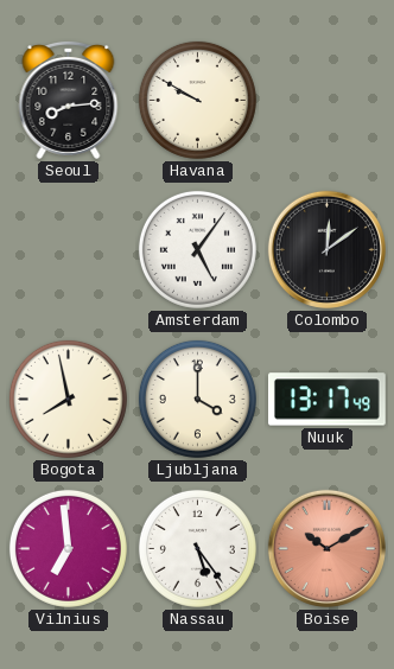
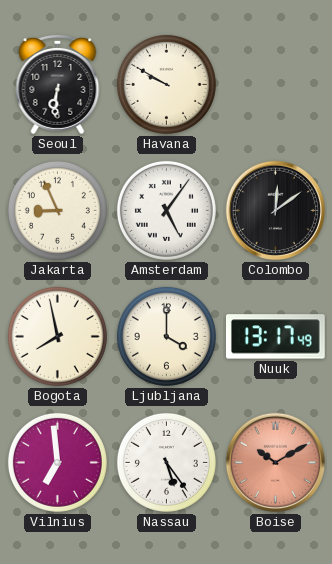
Seoul: 8:14 -> 6:31
Jakarta: none -> 8:56
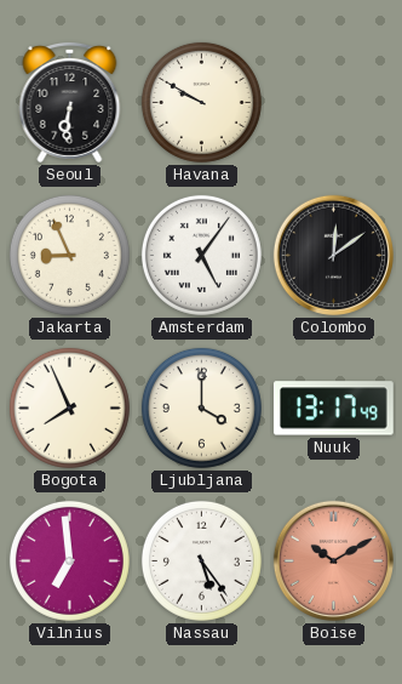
Bogota: 7:58 -> 7:56
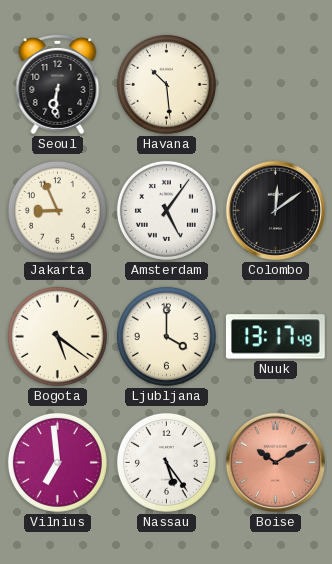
Havana: 9:50 -> 10:29
Bogota: 7:56 -> 5:21
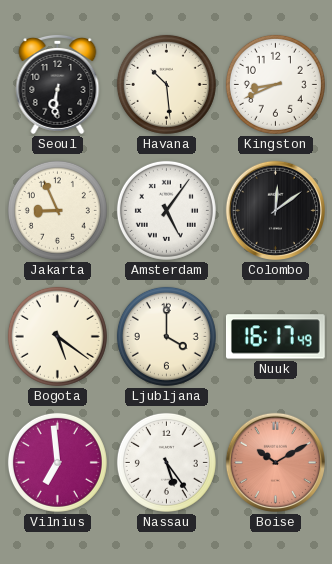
Kingston: none -> 8:41
Nuuk: 13:17 -> 16:17
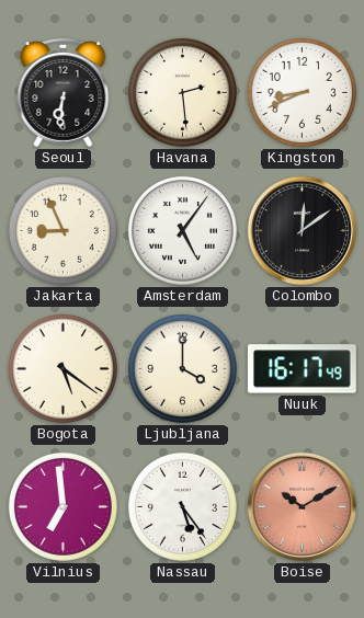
Havana: 10:29 -> 2:29
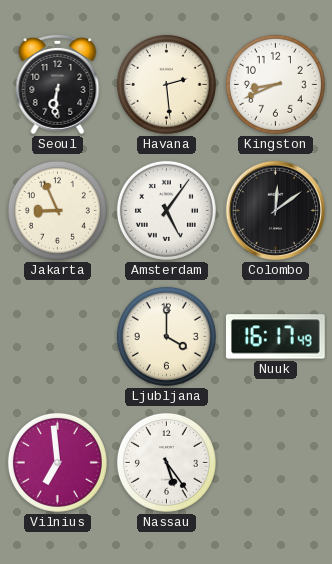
Bogota: 5:21 -> none
Boise: 10:10 -> none
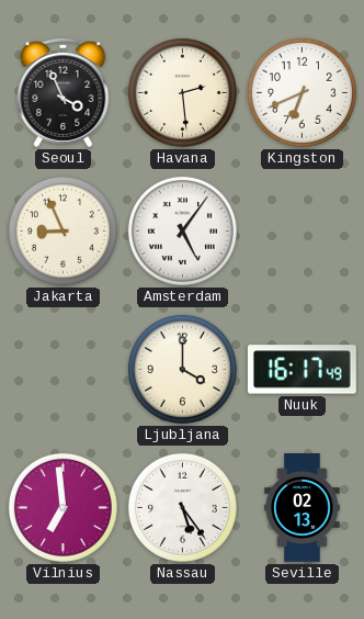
Seoul: 6:31 -> 3:56
Kingston: 8:41 -> 6:41
Colombo: 12:09 -> none
Seville: none -> 02:13
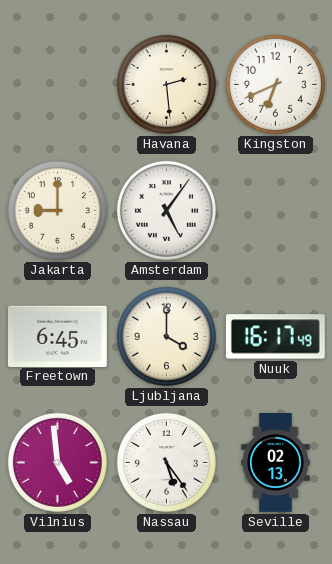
Seoul: 3:56 -> none
Jakarta: 8:56 -> 9:00
Freetown: none -> 6:45
Vilnius: 6:59 -> 4:59
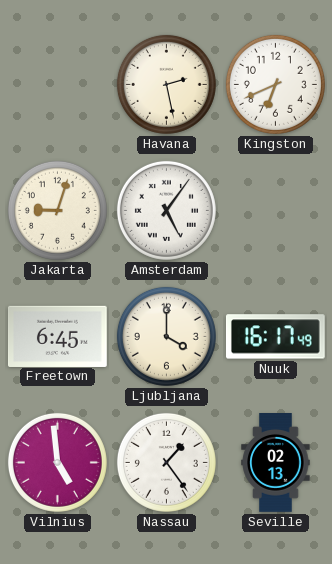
Havana: 2:29 -> 2:28
Jakarta: 9:00 -> 9:03
Nassau: 5:24 -> 1:24
